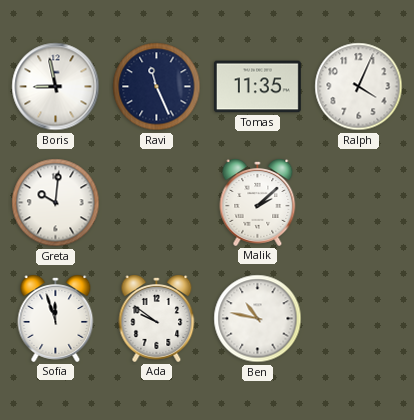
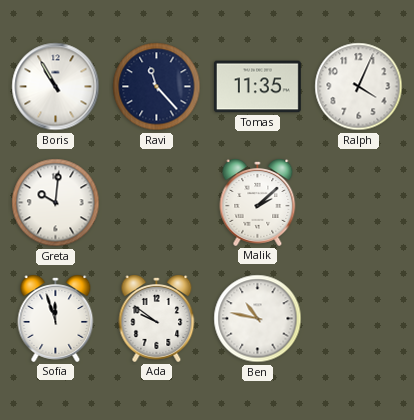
Boris: 8:58 -> 10:55
Ravi: 11:26 -> 11:23
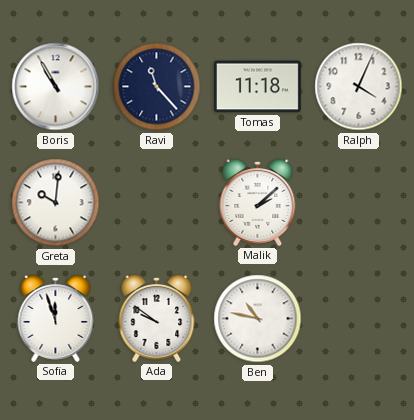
Tomas: 11:35 -> 11:18
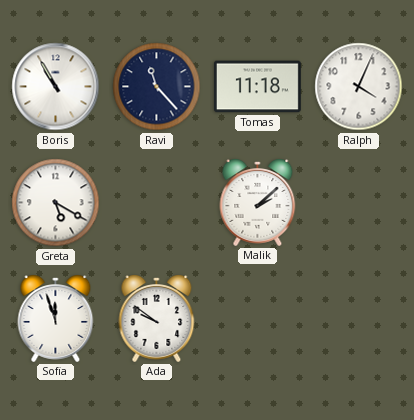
Greta: 10:01 -> 5:20
Ben: 10:47 -> none
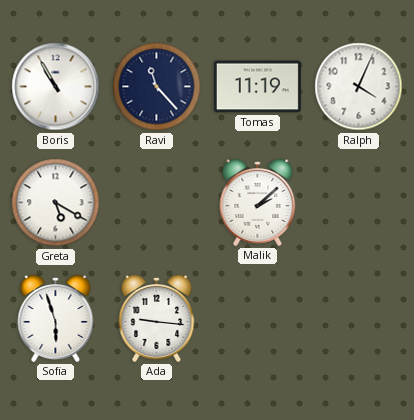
Tomas: 11:18 -> 11:19
Sofia: 11:57 -> 5:57
Ada: 9:51 -> 9:16
